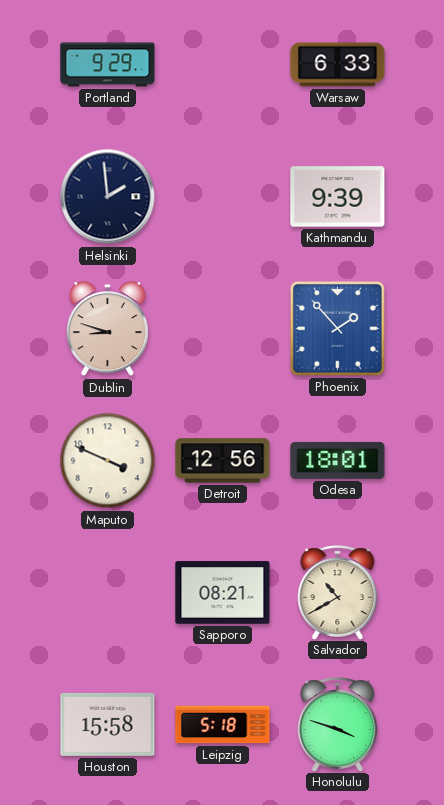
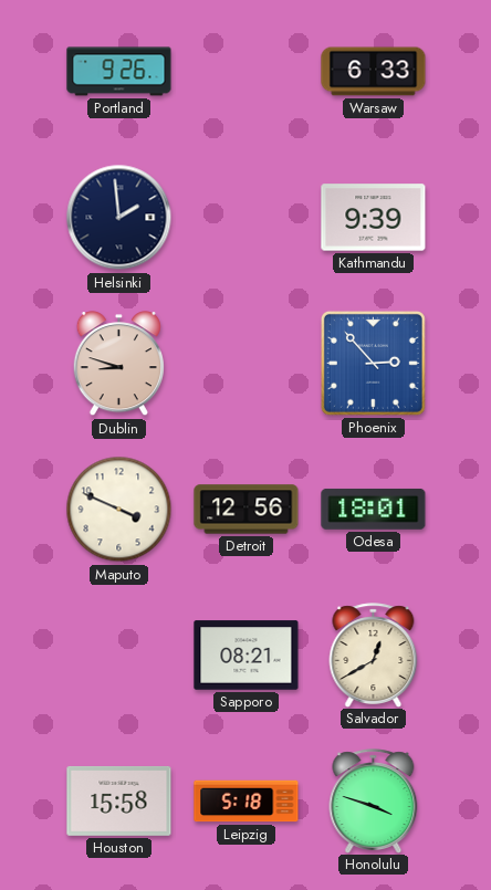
Portland: 9:29 -> 9:26
Phoenix: 1:53 -> 2:53
Salvador: 10:40 -> 12:40
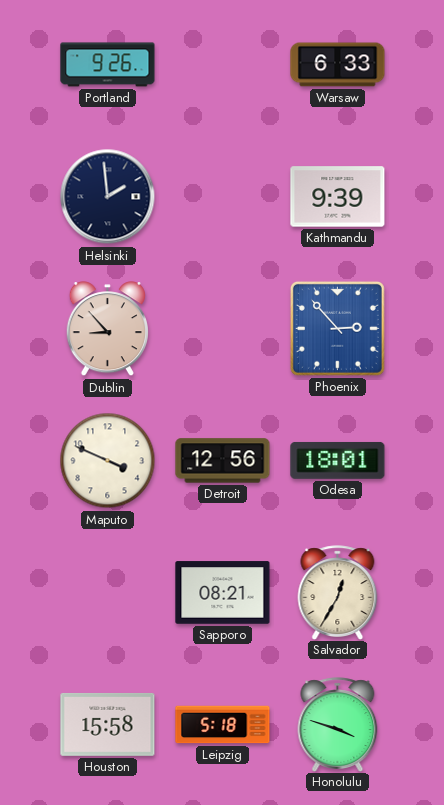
Dublin: 8:48 -> 8:53
Salvador: 12:40 -> 12:35
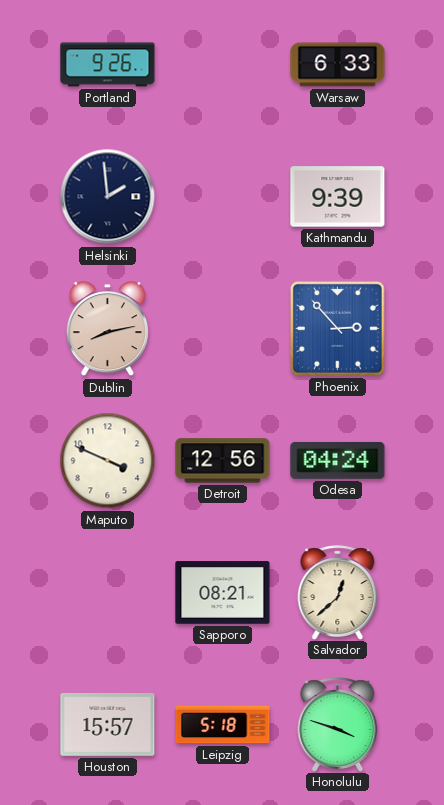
Dublin: 8:53 -> 8:13
Odesa: 18:01 -> 04:24
Salvador: 12:35 -> 12:38
Houston: 15:58 -> 15:57
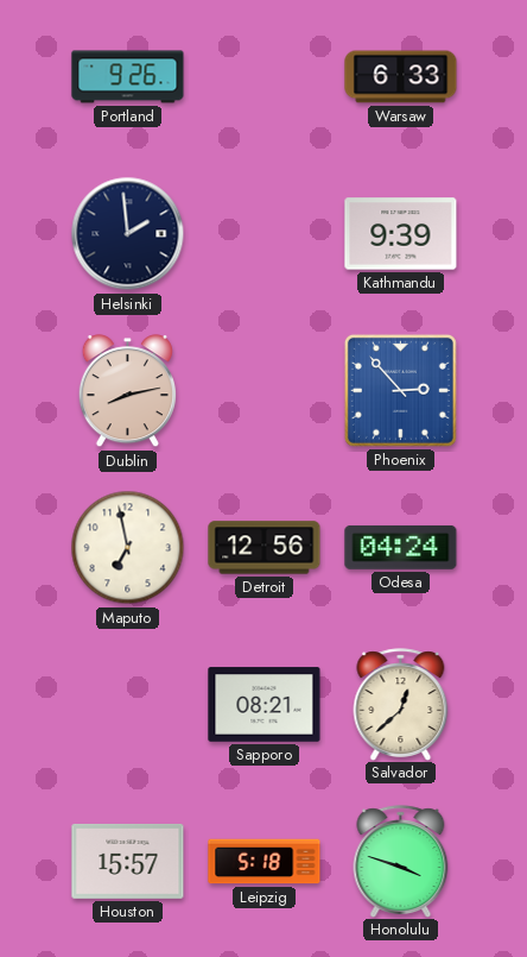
Maputo: 3:49 -> 6:58
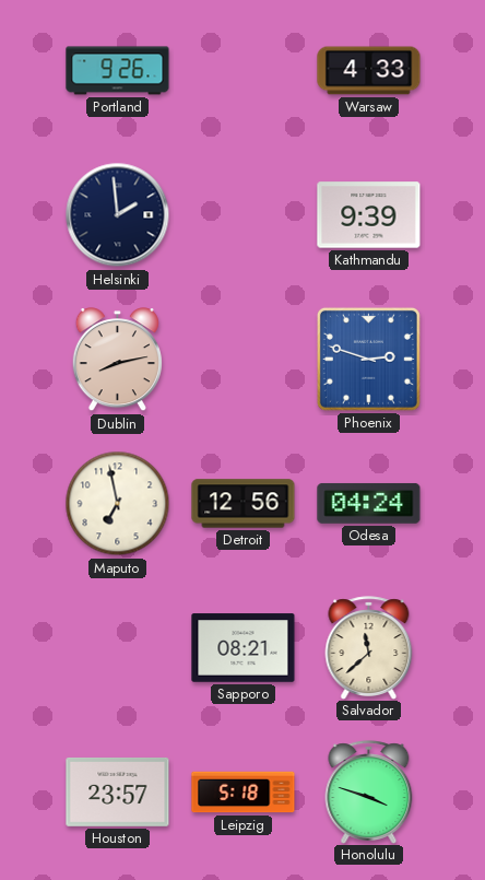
Warsaw: 6:33 -> 4:33
Phoenix: 2:53 -> 2:48
Salvador: 12:38 -> 11:38
Houston: 15:57 -> 23:57
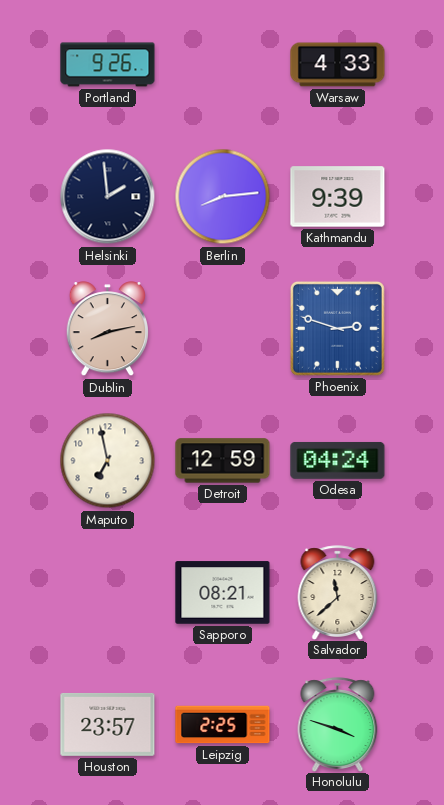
Berlin: none -> 8:14
Detroit: 12:56 -> 12:59
Leipzig: 5:18 -> 2:25
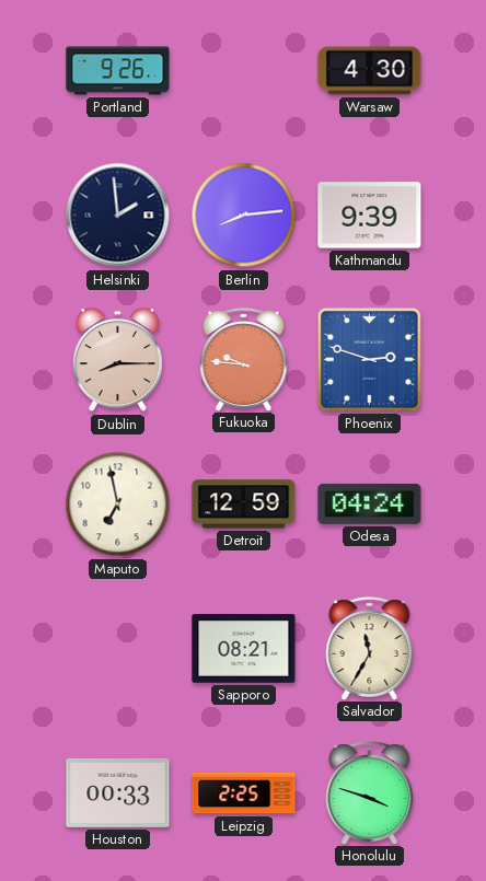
Warsaw: 4:33 -> 4:30
Dublin: 8:13 -> 8:15
Fukuoka: none -> 9:46
Salvador: 11:38 -> 11:35
Houston: 23:57 -> 00:33
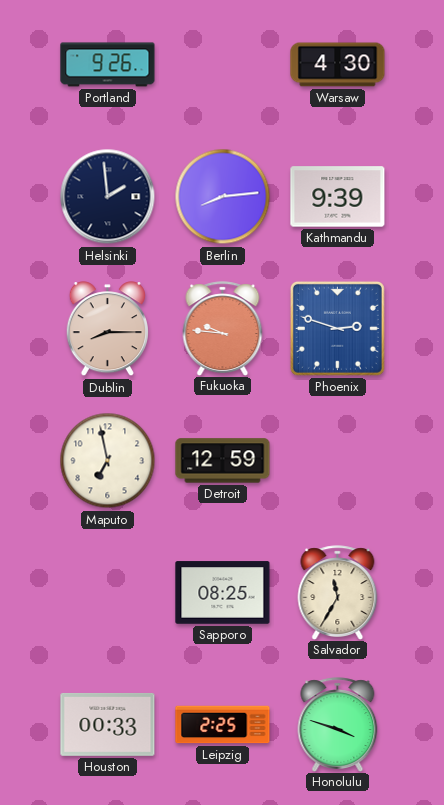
Odesa: 04:24 -> none
Sapporo: 08:21 -> 08:25
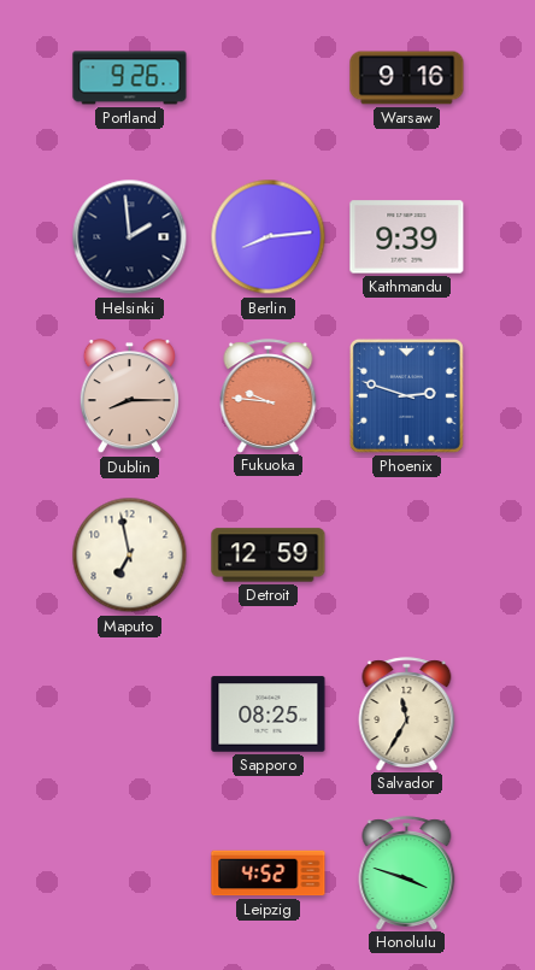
Warsaw: 4:30 -> 9:16
Houston: 00:33 -> none
Leipzig: 2:25 -> 4:52
